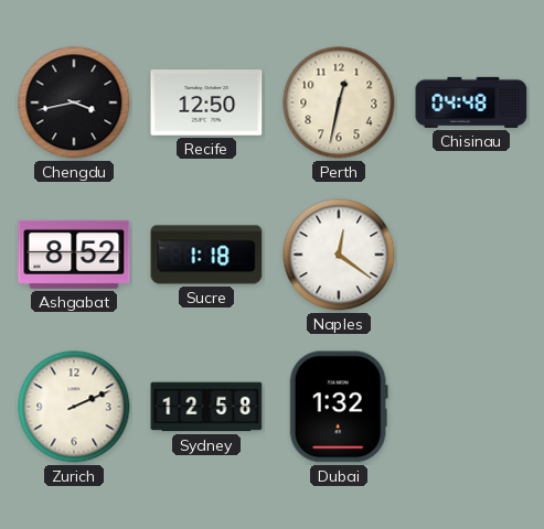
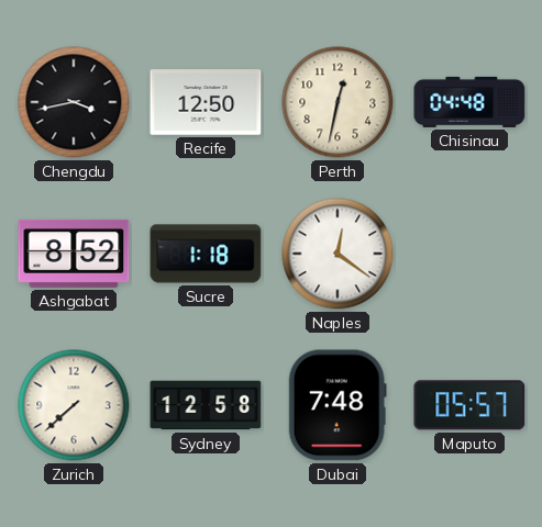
Zurich: 2:11 -> 7:38
Dubai: 1:32 -> 7:48
Maputo: none -> 05:57
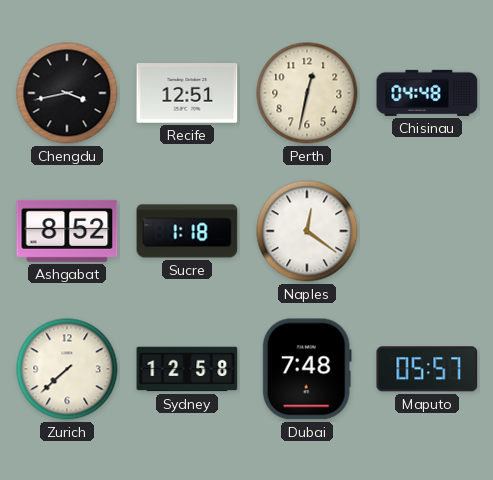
Recife: 12:50 -> 12:51
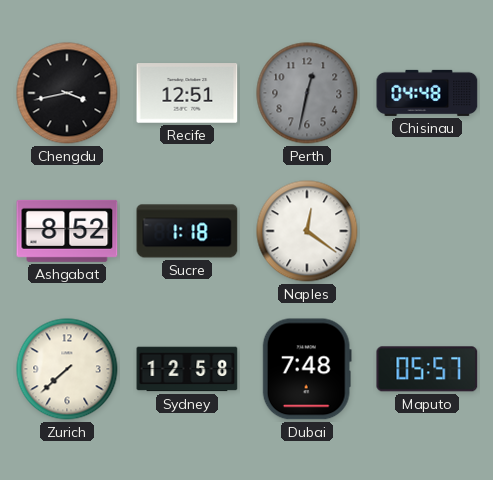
Perth dial: cream -> grey
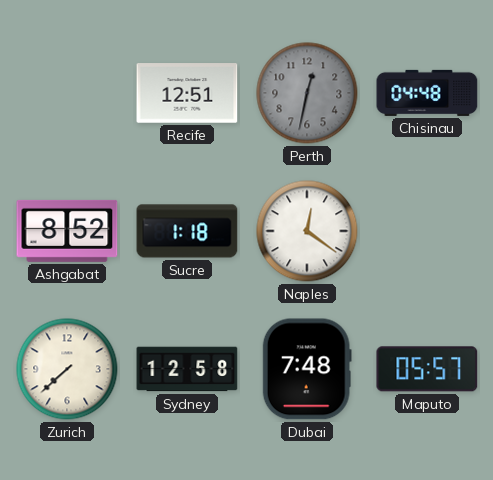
Chengdu: 3:43 -> none
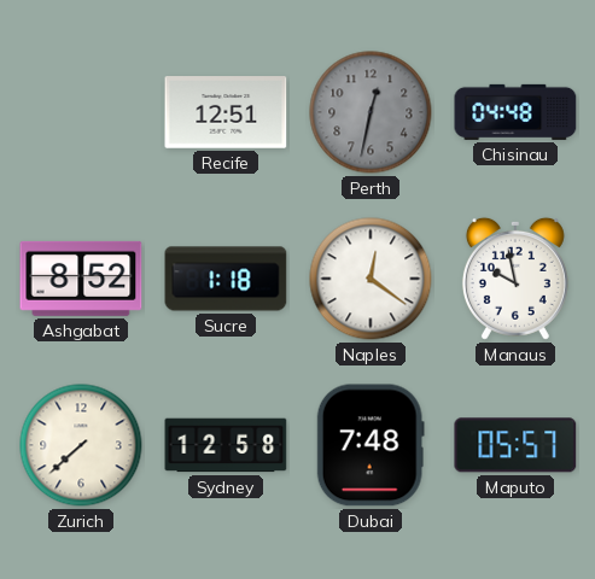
Manaus: none -> 9:58
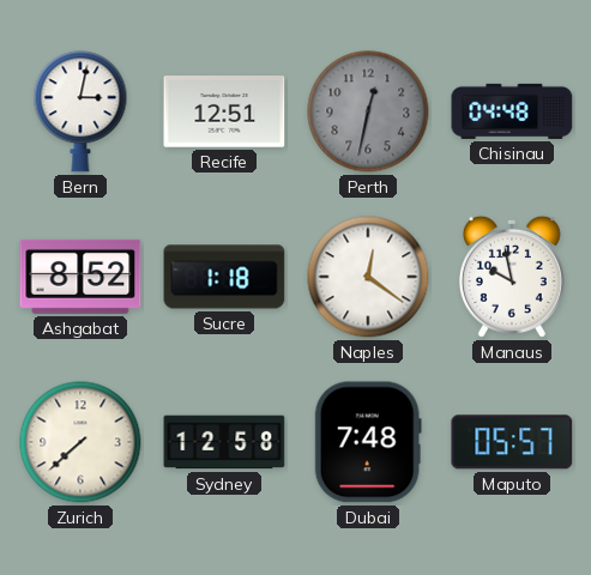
Bern: none -> 3:02
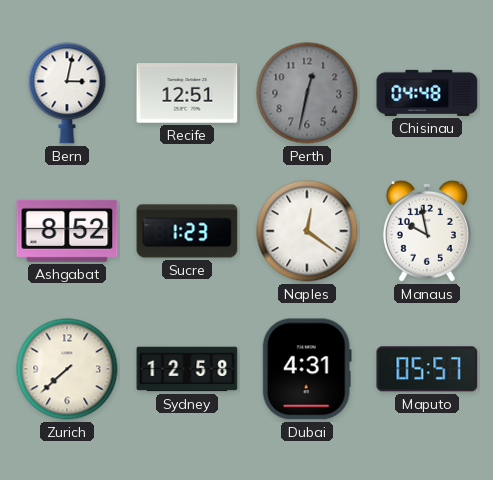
Sucre: 1:18 -> 1:23
Dubai: 7:48 -> 4:31
